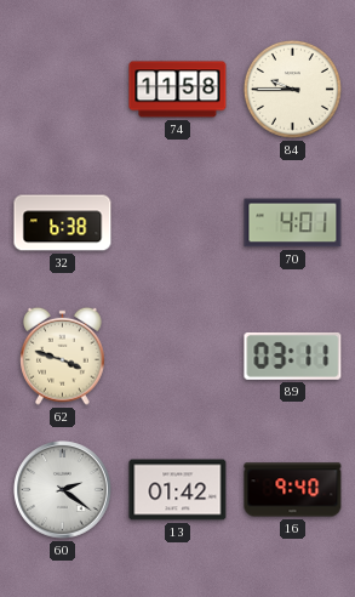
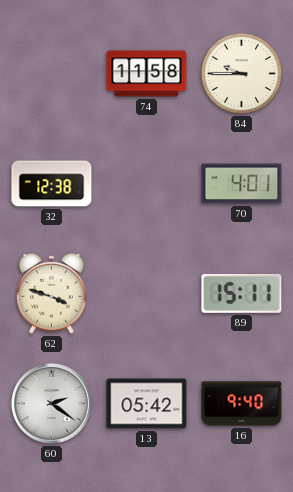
32: 6:38 -> 12:38
89: 03:11 -> 15:11
13: 01:42 -> 05:42
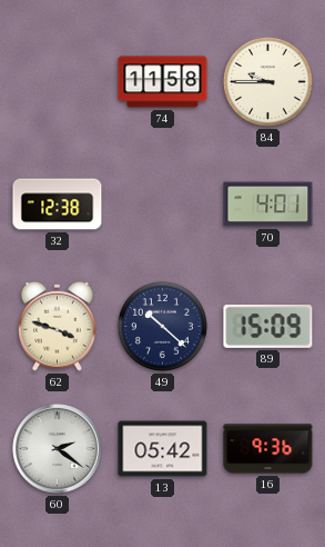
49: none -> 10:22
89: 15:11 -> 15:09
16: 9:40 -> 9:36
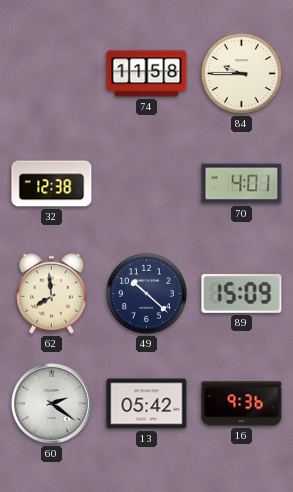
62: 3:48 -> 7:59
